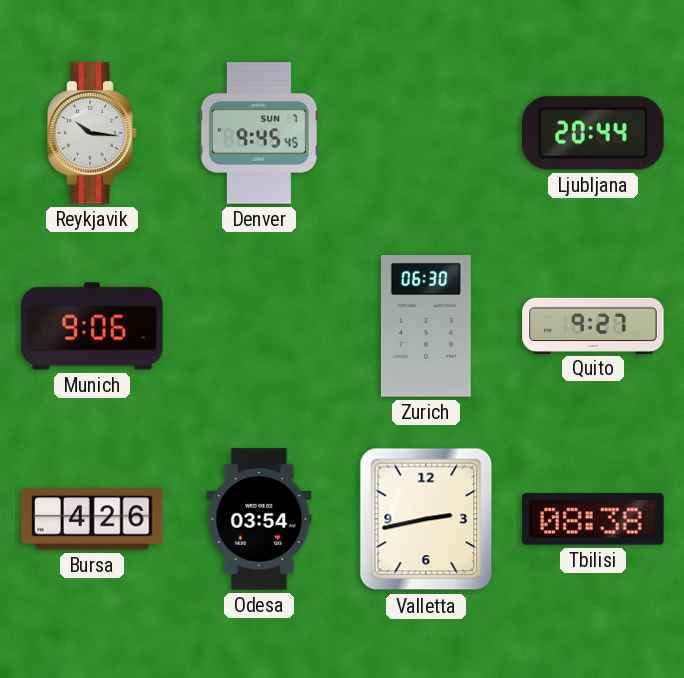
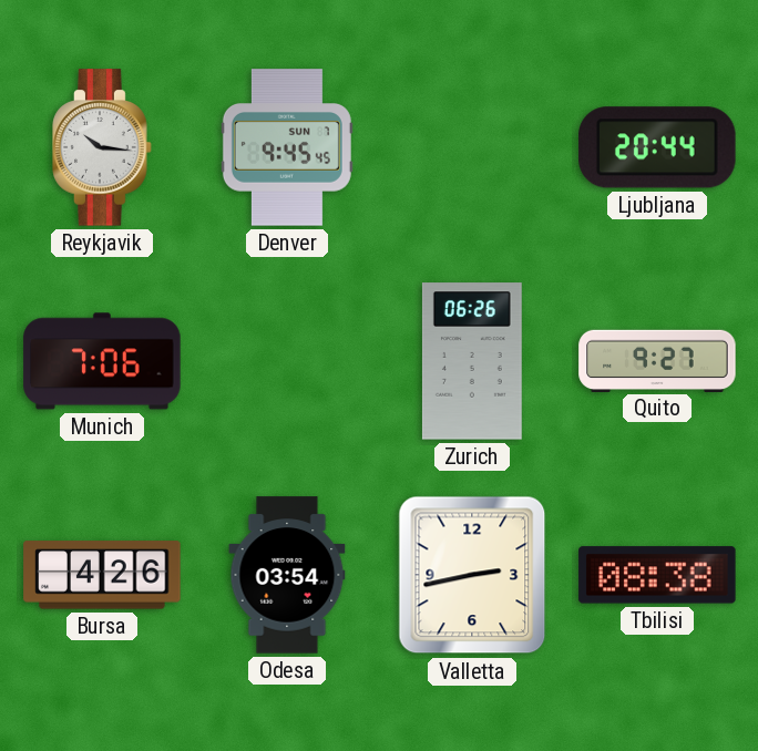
Munich: 9:06 -> 7:06
Zurich: 06:30 -> 06:26
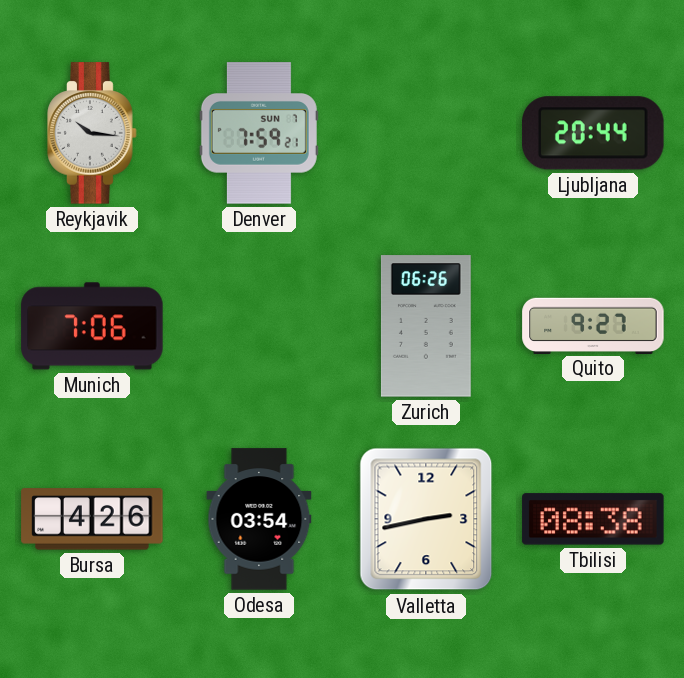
Denver: 9:45 -> 7:59
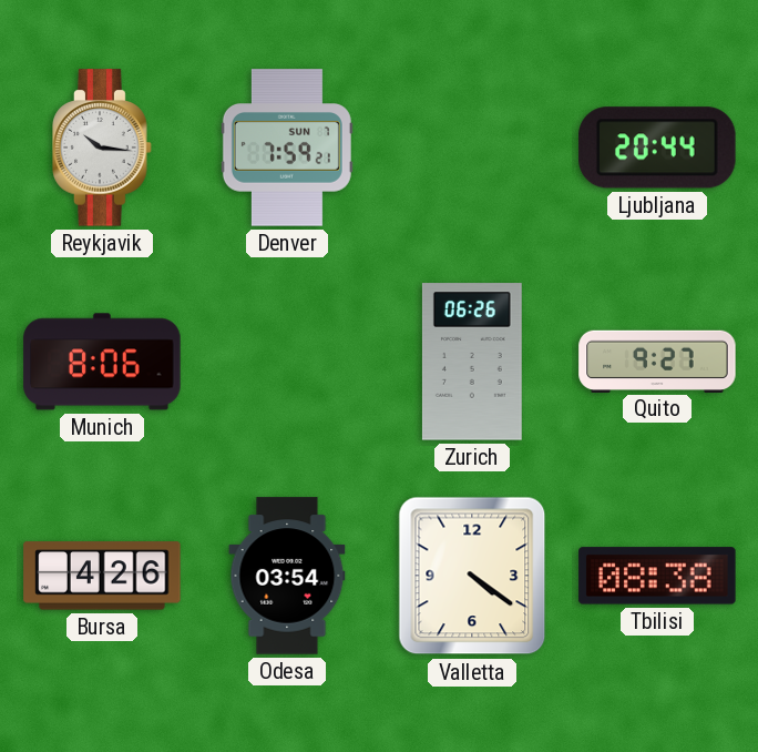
Munich: 7:06 -> 8:06
Valletta: 2:43 -> 4:21
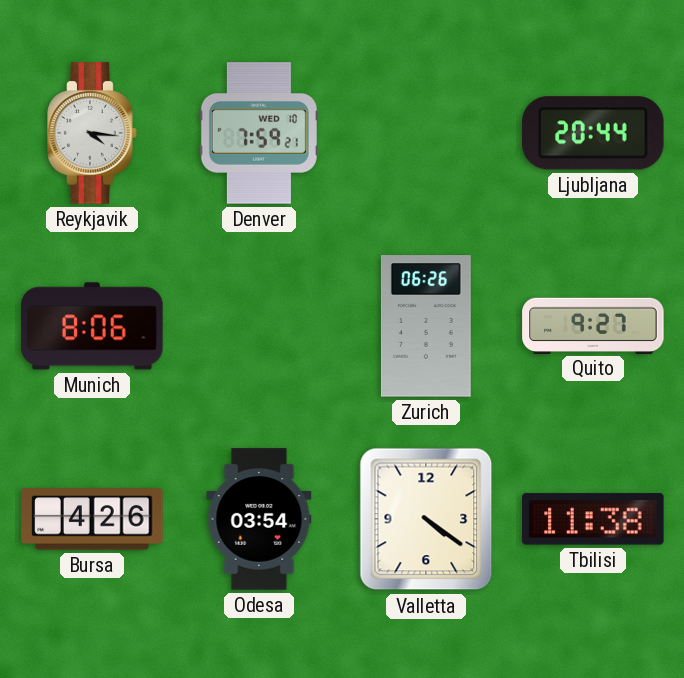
Reykjavik: 10:16 -> 4:16
Denver date: SUN 7 -> WED 10
Tbilisi: 08:38 -> 11:38
